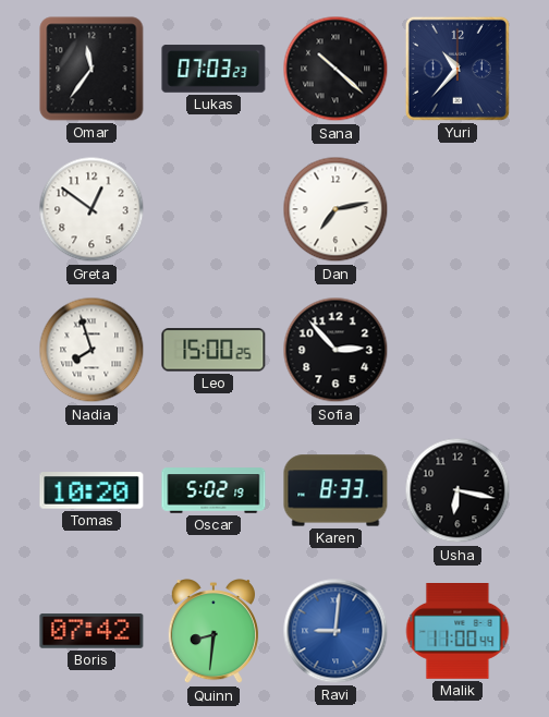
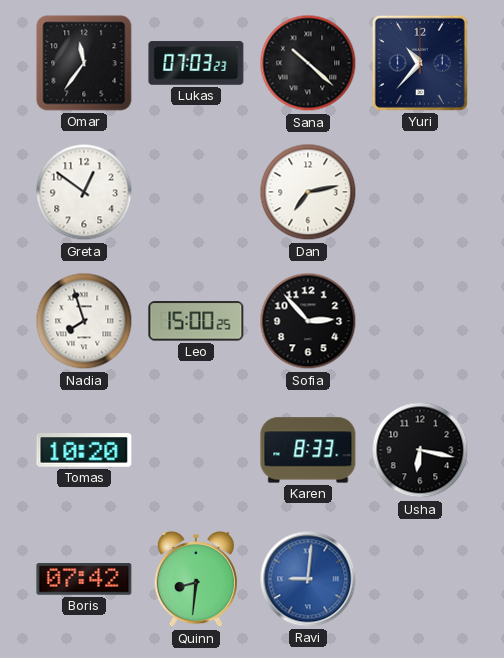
Oscar: 5:02 -> none
Malik: 11:00 -> none
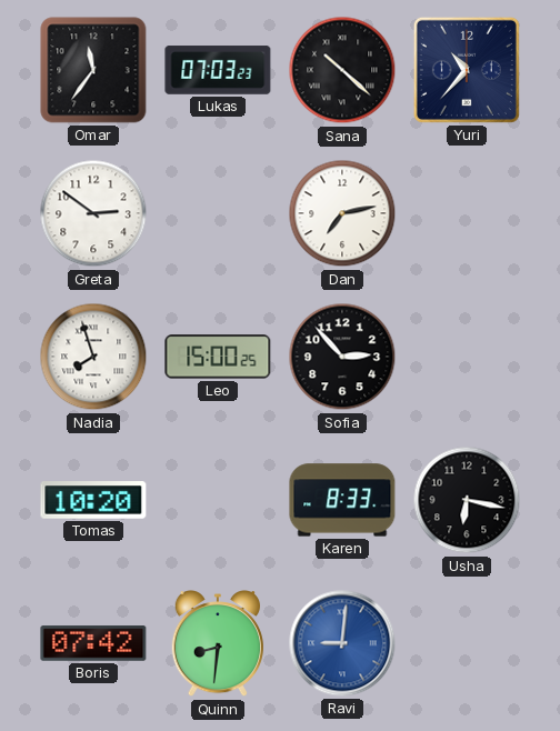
Greta: 12:51 -> 2:51
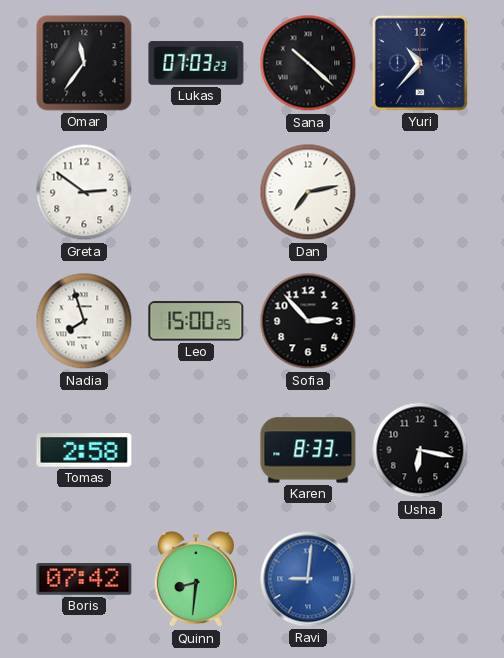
Tomas: 10:20 -> 2:58
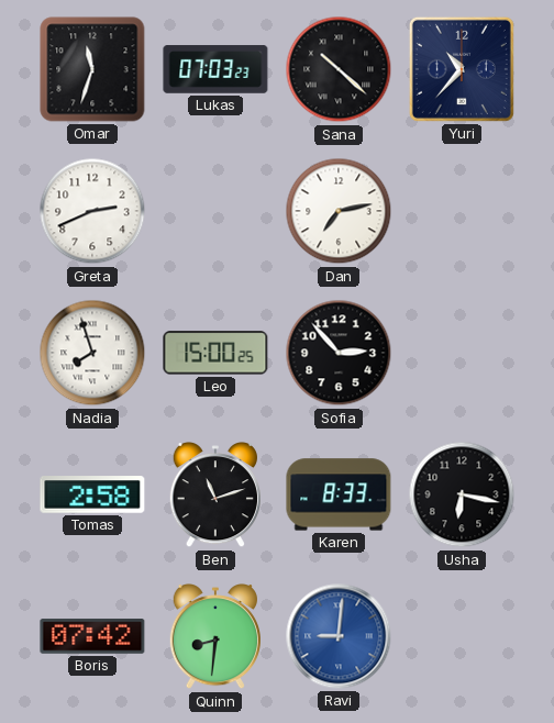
Omar: 11:36 -> 11:33
Greta: 2:51 -> 2:41
Ben: none -> 11:12
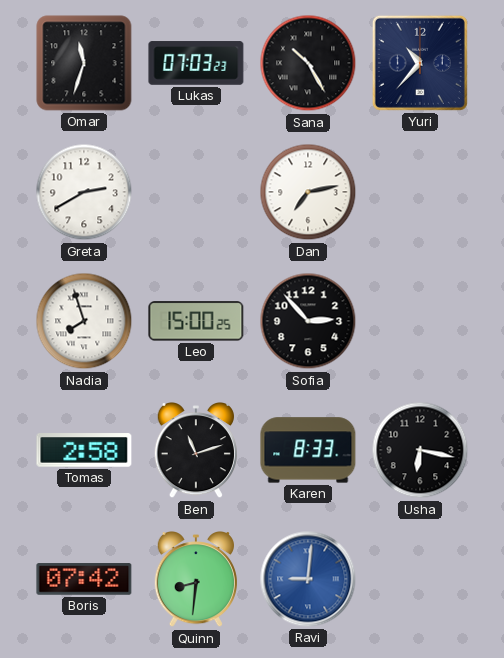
Sana: 10:22 -> 10:25
Greta: 2:41 -> 2:40
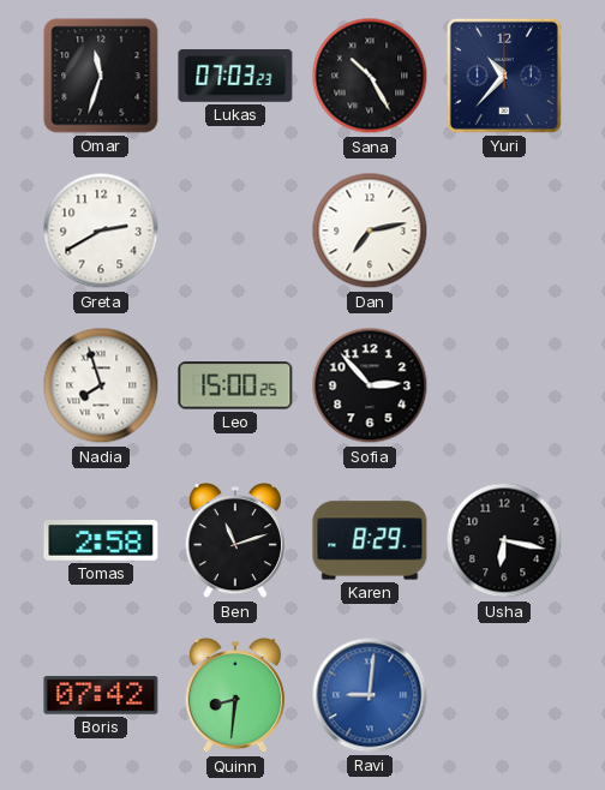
Karen: 8:33 -> 8:29
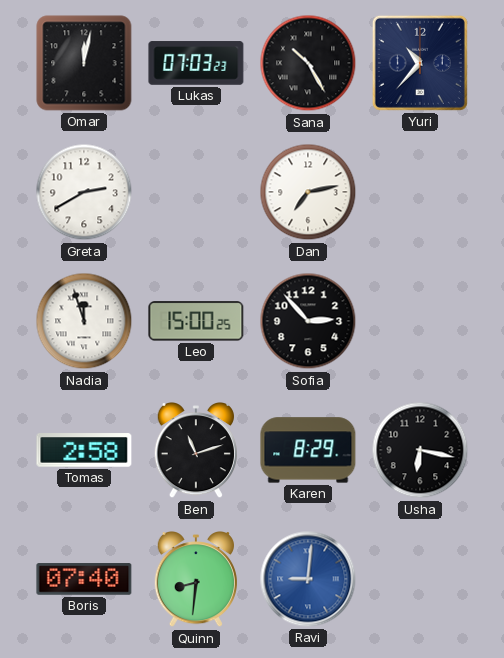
Omar: 11:33 -> 12:02
Nadia: 7:57 -> 11:57
Boris: 07:42 -> 07:40
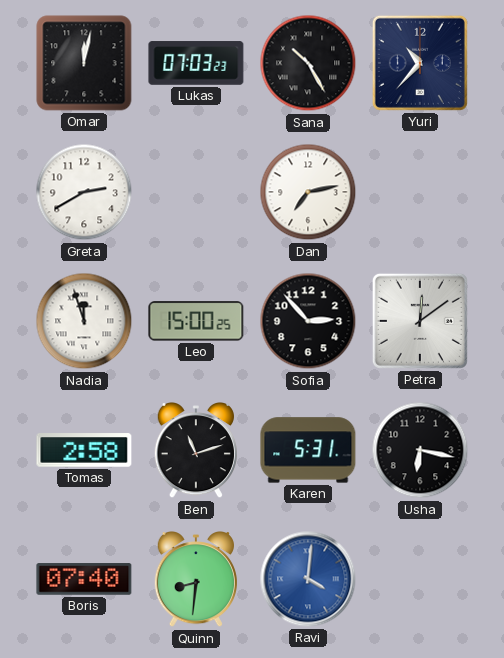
Petra: none -> 12:09
Karen: 8:29 -> 5:31
Ravi: 9:01 -> 4:01
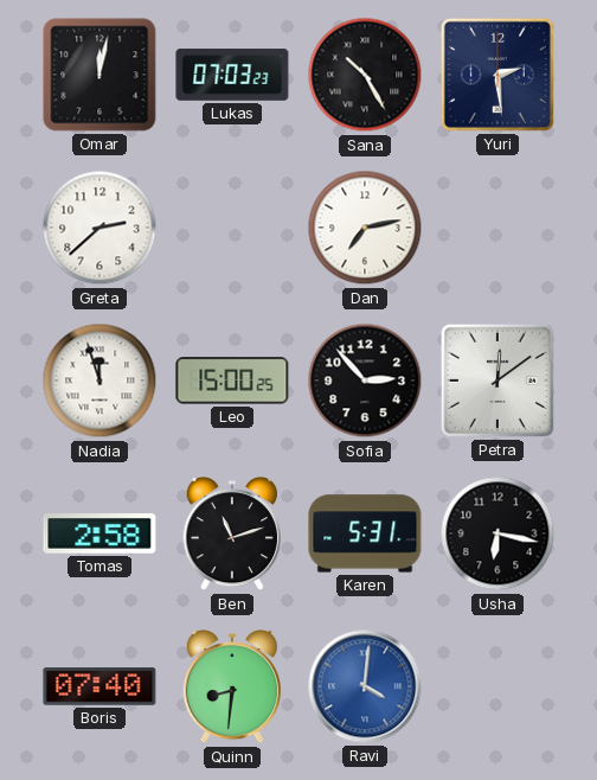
Yuri: 10:37 -> 2:29
Greta: 2:40 -> 2:38
